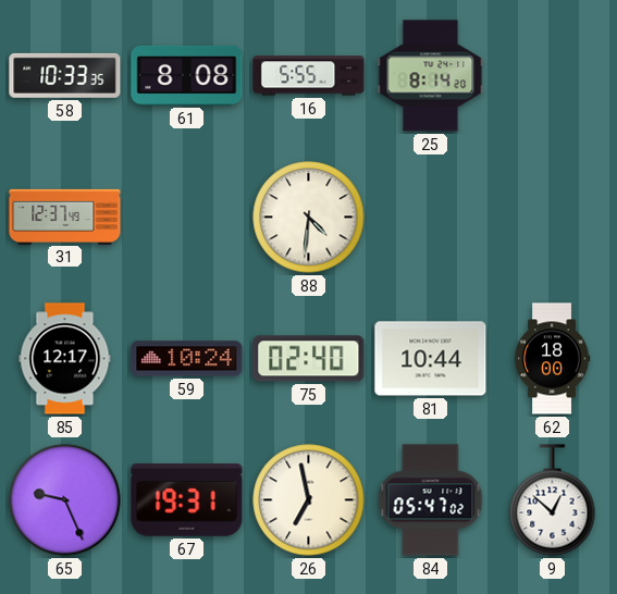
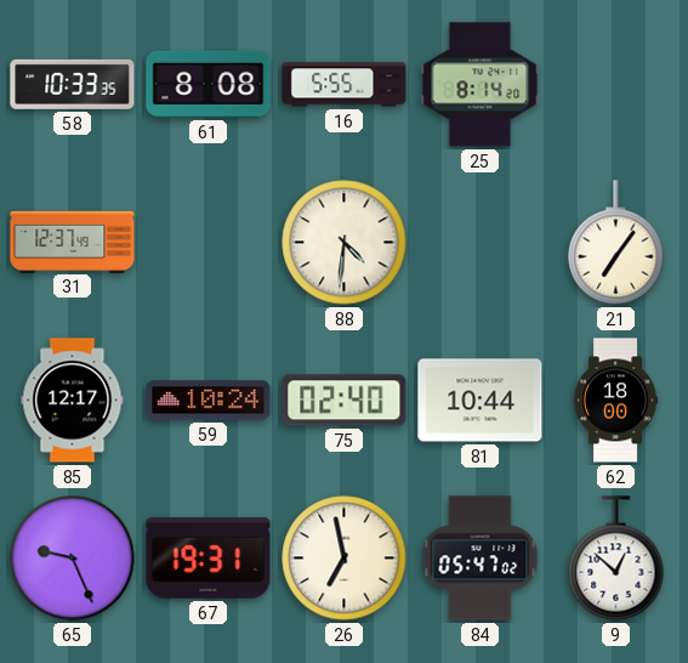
21: none -> 7:06
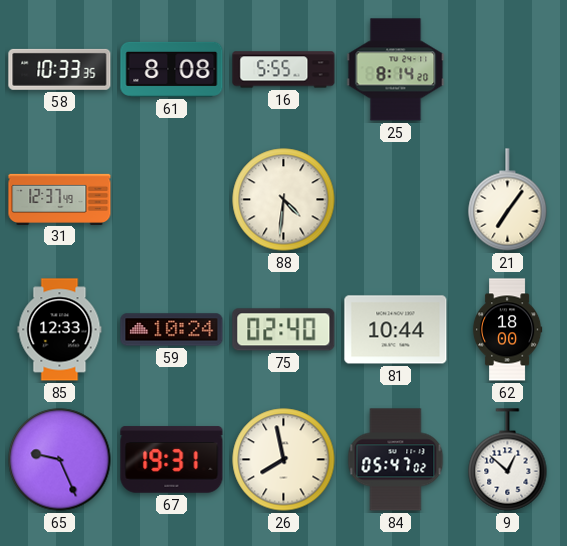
85: 12:17 -> 12:33
26: 6:58 -> 7:58
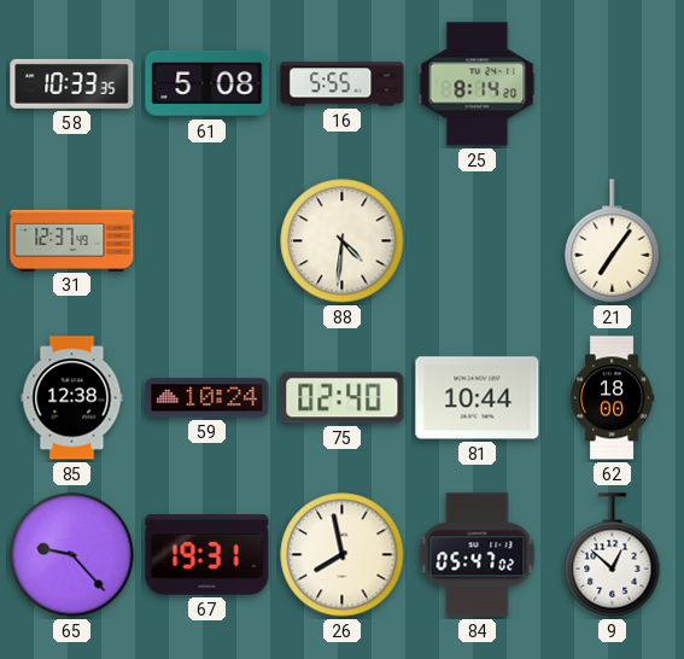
61: 8:08 -> 5:08
85: 12:33 -> 12:38
65: 9:26 -> 9:23
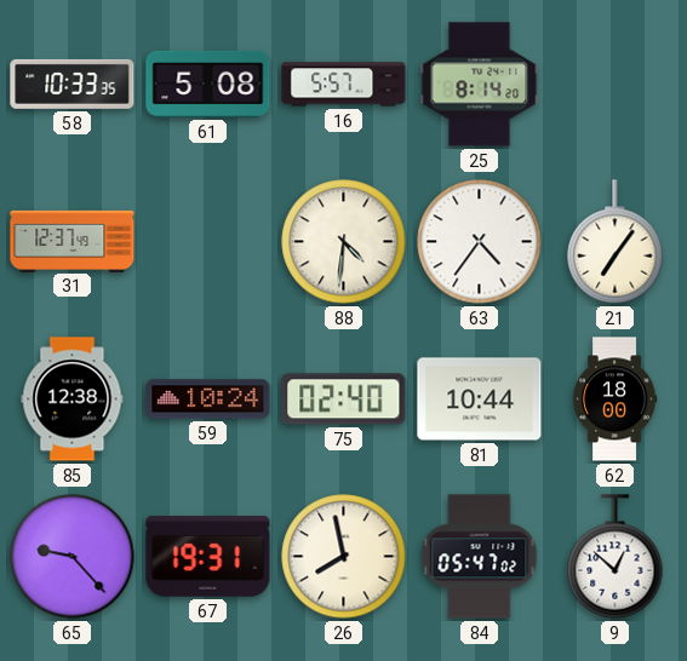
16: 5:55 -> 5:57
63: none -> 4:36
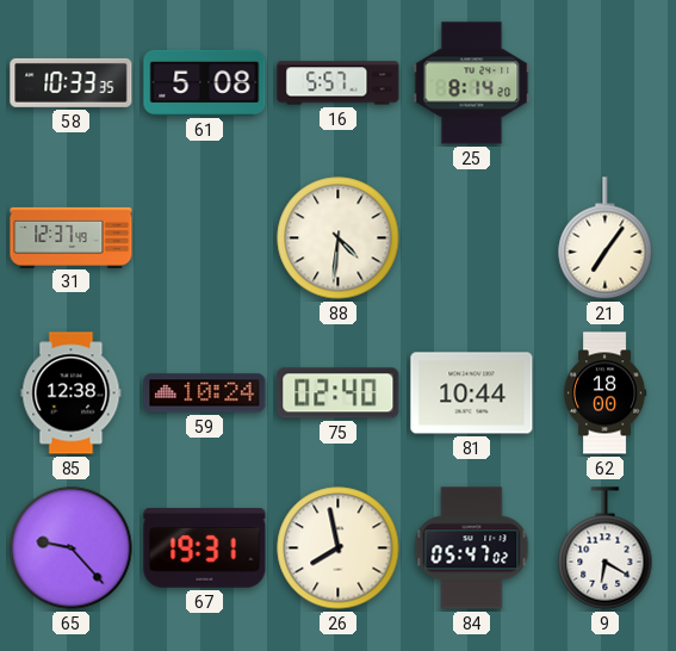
63: 4:36 -> none
9: 12:52 -> 6:20
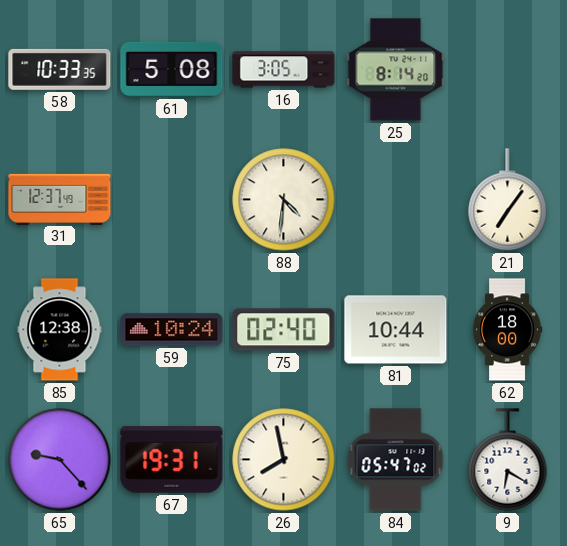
16: 5:57 -> 3:05
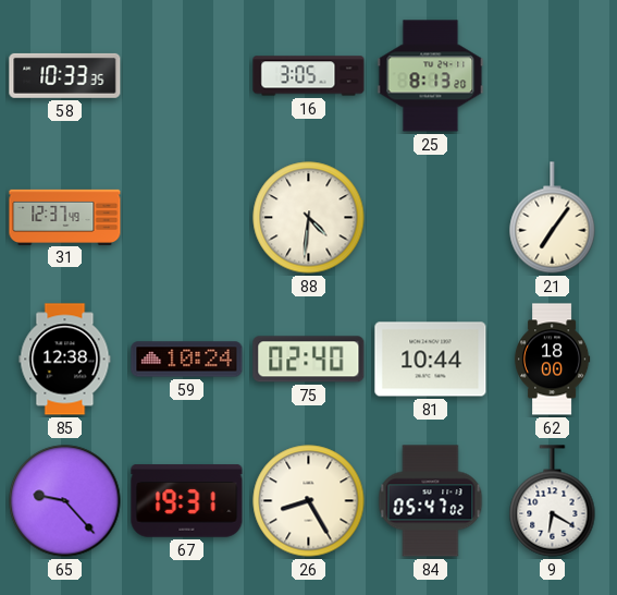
61: 5:08 -> none
25: 8:14 -> 8:13
26: 7:58 -> 8:25
